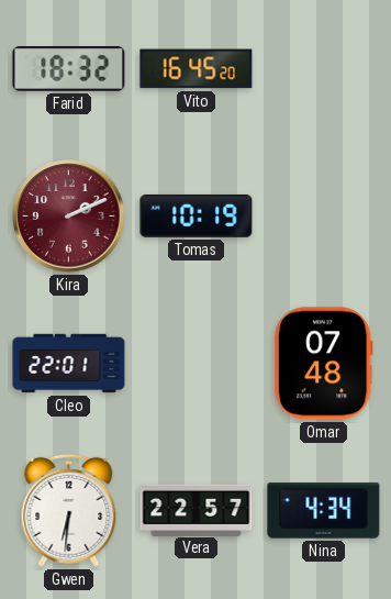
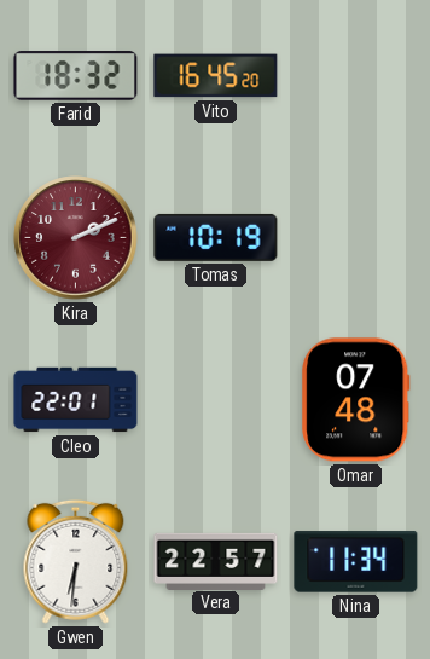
Nina: 4:34 -> 11:34
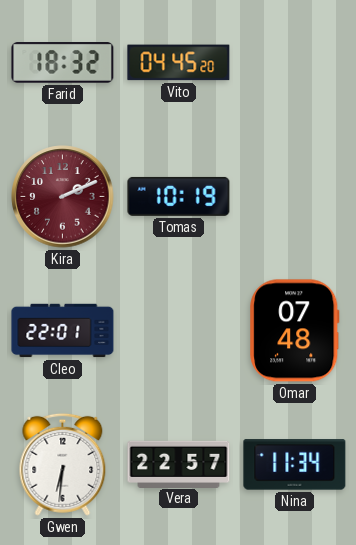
Vito: 16:45 -> 04:45
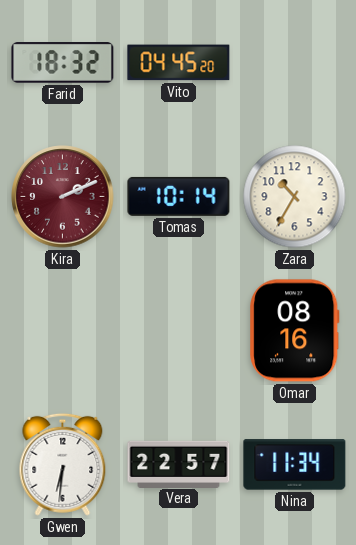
Tomas: 10:19 -> 10:14
Zara: none -> 10:35
Cleo: 22:01 -> none
Omar: 07:48 -> 08:16
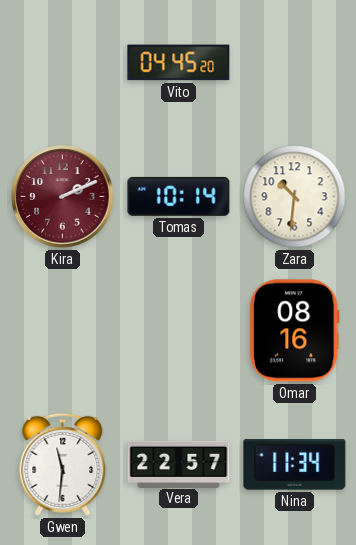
Farid: 18:32 -> none
Zara: 10:35 -> 10:31
Gwen: 6:31 -> 11:31
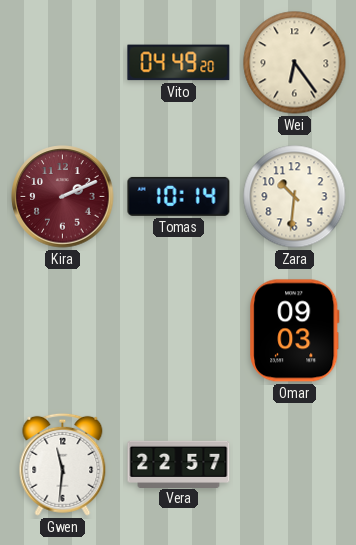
Vito: 04:45 -> 04:49
Wei: none -> 6:24
Omar: 08:16 -> 09:03
Nina: 11:34 -> none
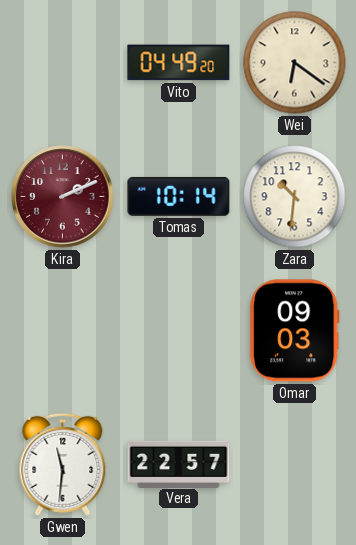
Wei: 6:24 -> 6:21
